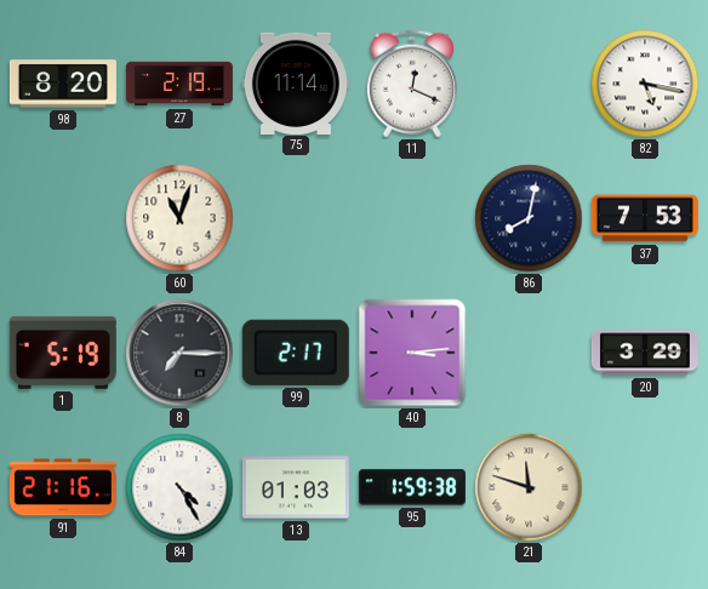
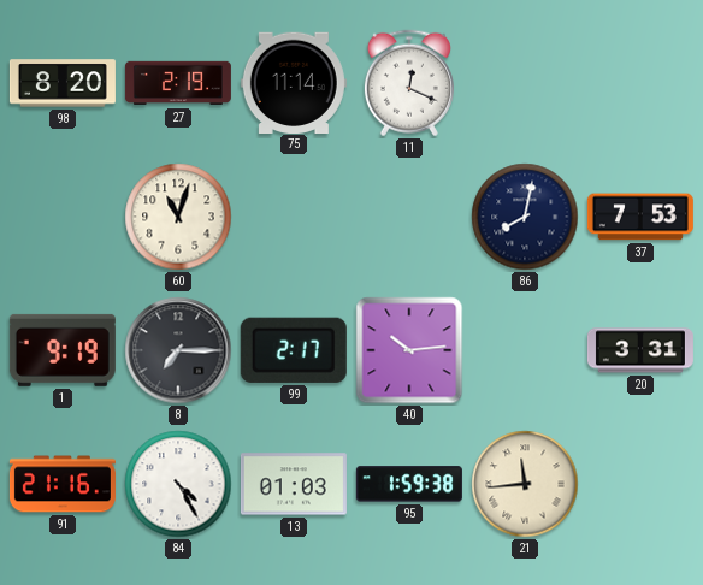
82: 5:17 -> none
1: 5:19 -> 9:19
40: 3:14 -> 10:14
20: 3:29 -> 3:31
21: 11:48 -> 11:44
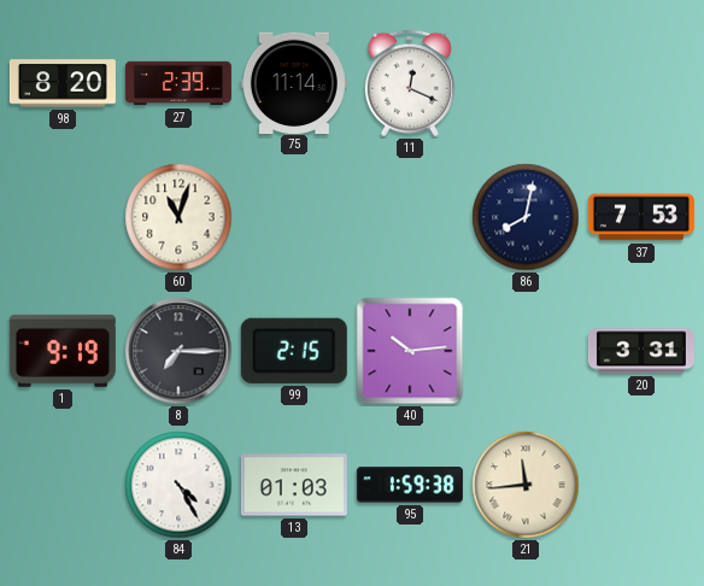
27: 2:19 -> 2:39
99: 2:17 -> 2:15
91: 21:16 -> none
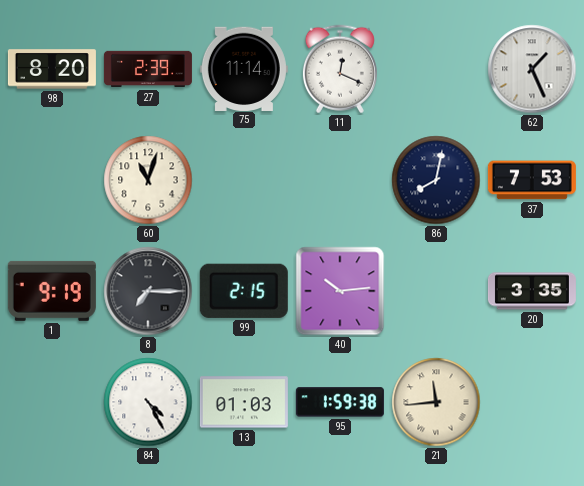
62: none -> 1:26
20: 3:31 -> 3:35
